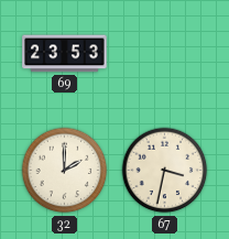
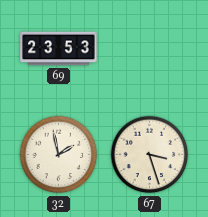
32: 2:00 -> 1:58
67: 3:32 -> 3:27
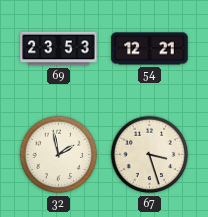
54: none -> 12:21
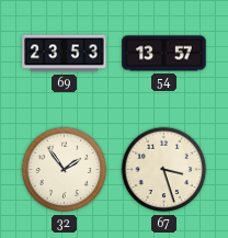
54: 12:21 -> 13:57
32: 1:58 -> 1:54
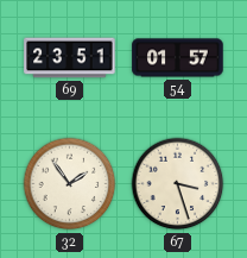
69: 23:53 -> 23:51
54: 13:57 -> 01:57
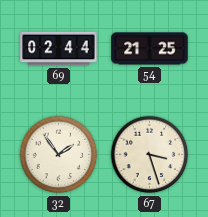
69: 23:51 -> 02:44
54: 01:57 -> 21:25
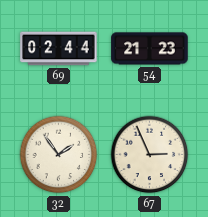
54: 21:25 -> 21:23
67: 3:27 -> 2:56
